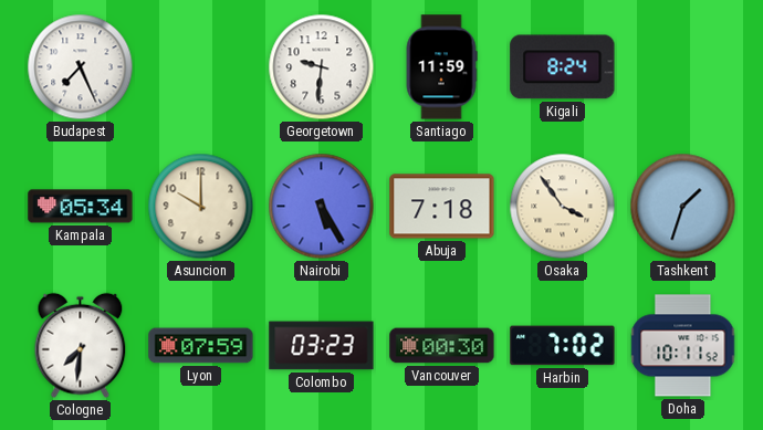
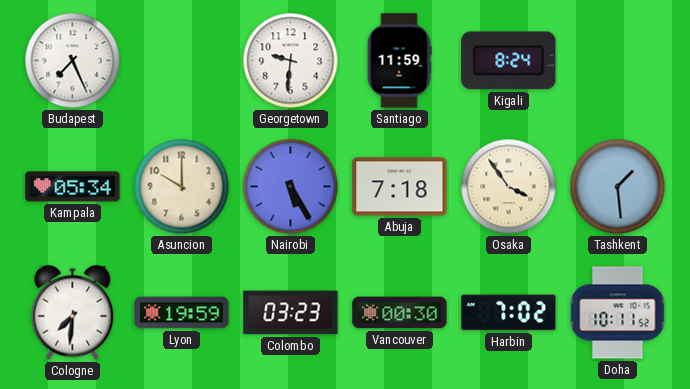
Tashkent: 1:33 -> 1:29
Lyon: 07:59 -> 19:59
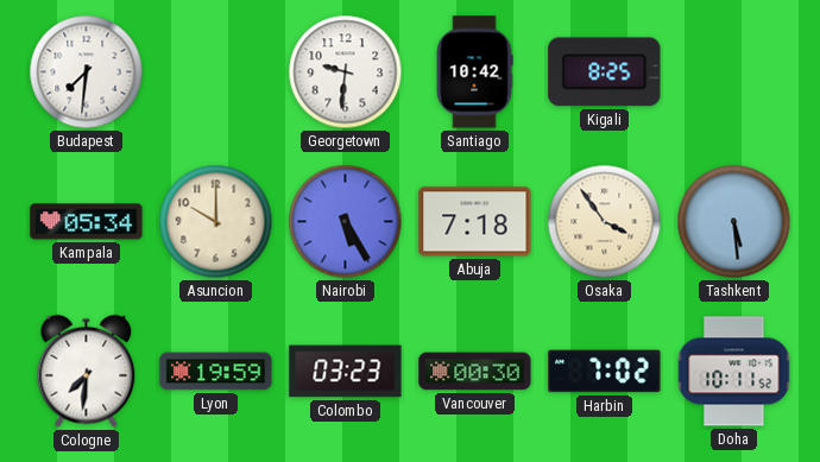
Budapest: 7:26 -> 7:31
Santiago: 11:59 -> 10:42
Kigali: 8:24 -> 8:25
Tashkent: 1:29 -> 5:29
